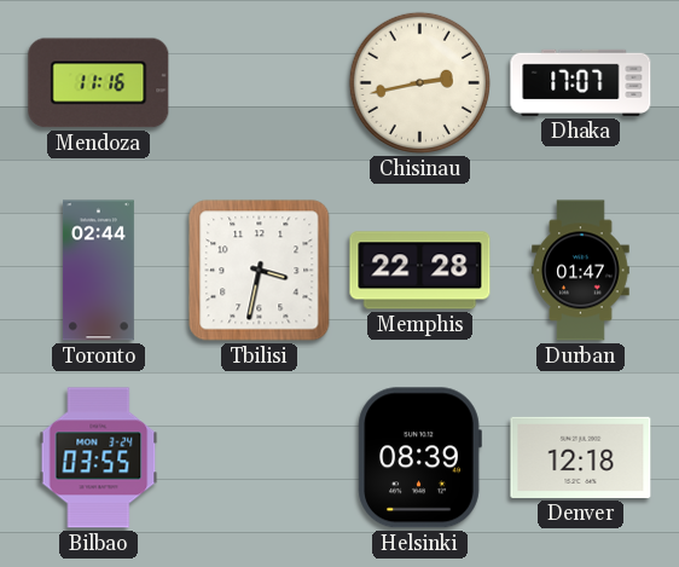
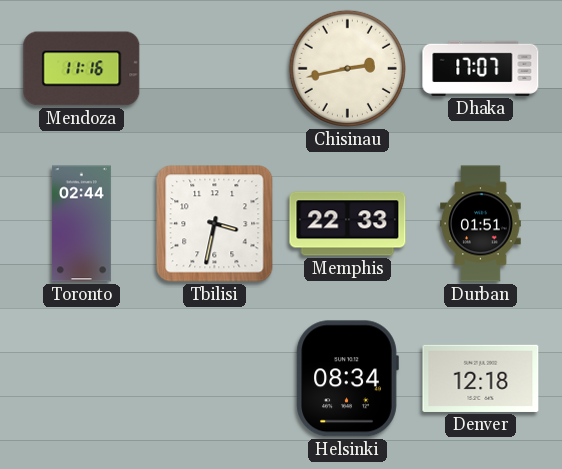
Memphis: 22:28 -> 22:33
Durban: 01:47 -> 01:51
Bilbao: 03:55 -> none
Helsinki: 08:39 -> 08:34
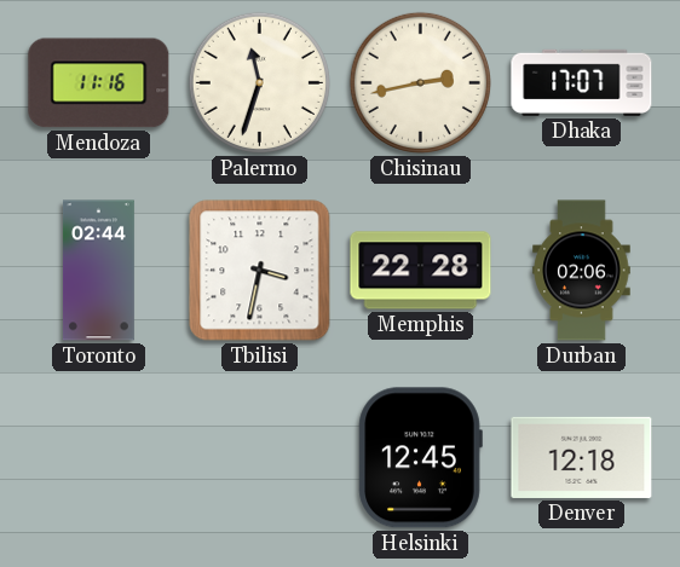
Palermo: none -> 11:33
Memphis: 22:33 -> 22:28
Durban: 01:51 -> 02:06
Helsinki: 08:34 -> 12:45
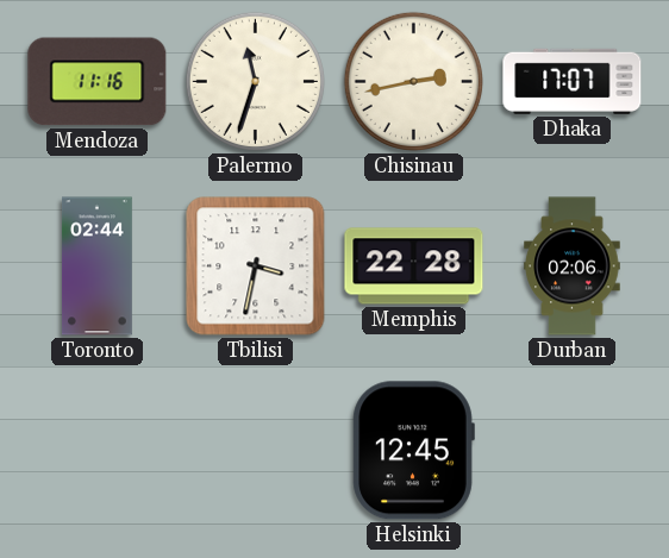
Denver: 12:18 -> none
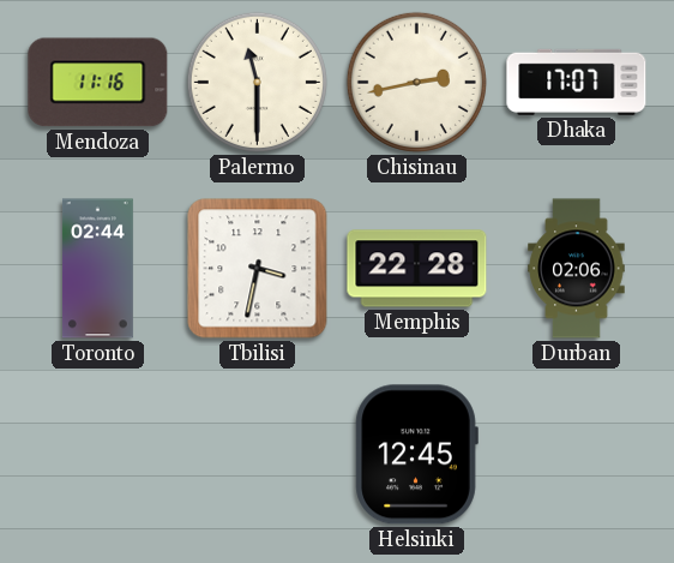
Palermo: 11:33 -> 11:30
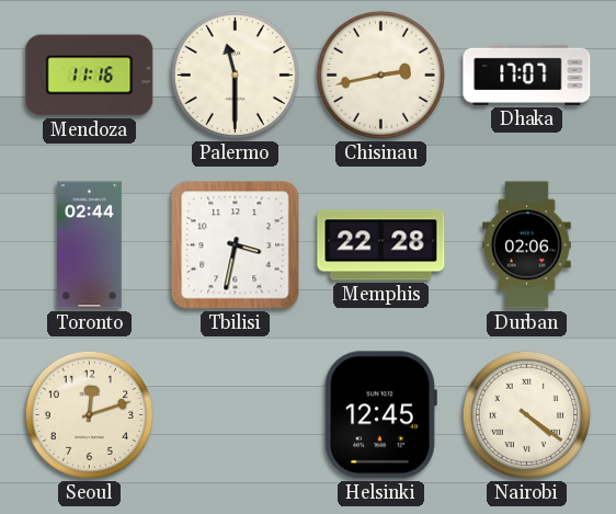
Seoul: none -> 12:12
Nairobi: none -> 4:21
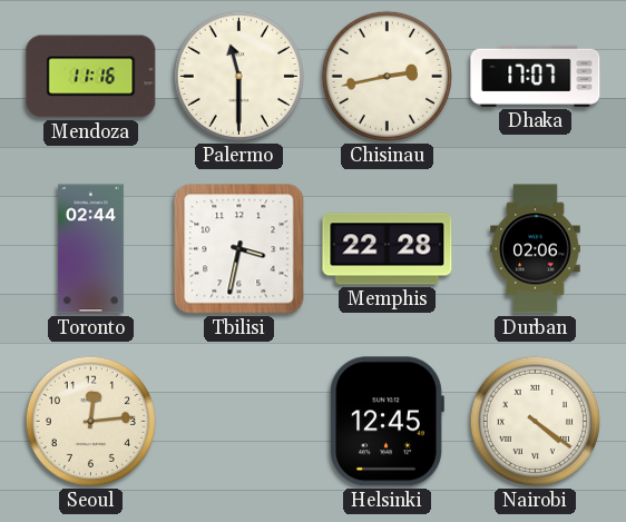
Seoul: 12:12 -> 12:14
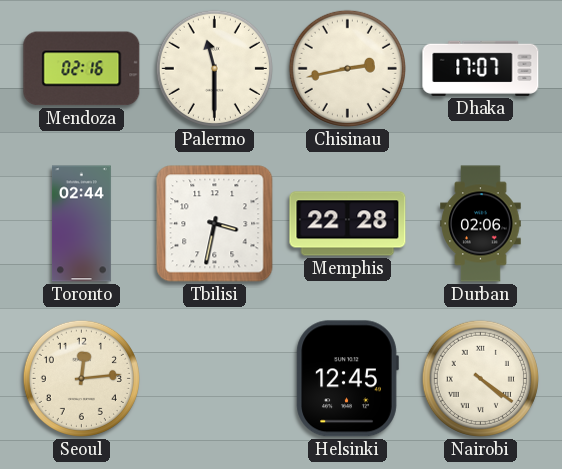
Mendoza: 11:16 -> 02:16
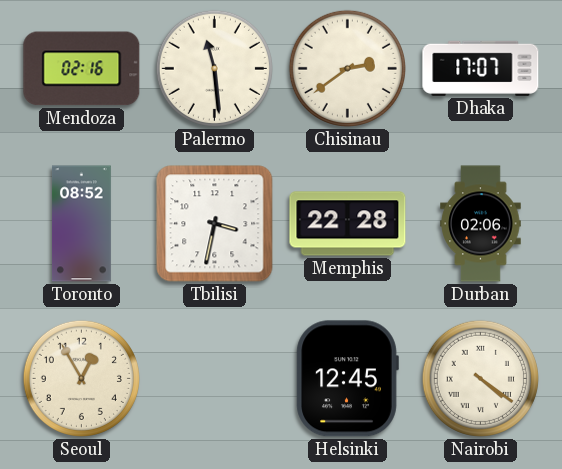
Palermo: 11:30 -> 11:29
Chisinau: 2:43 -> 2:39
Toronto: 02:44 -> 08:52
Seoul: 12:14 -> 12:55
